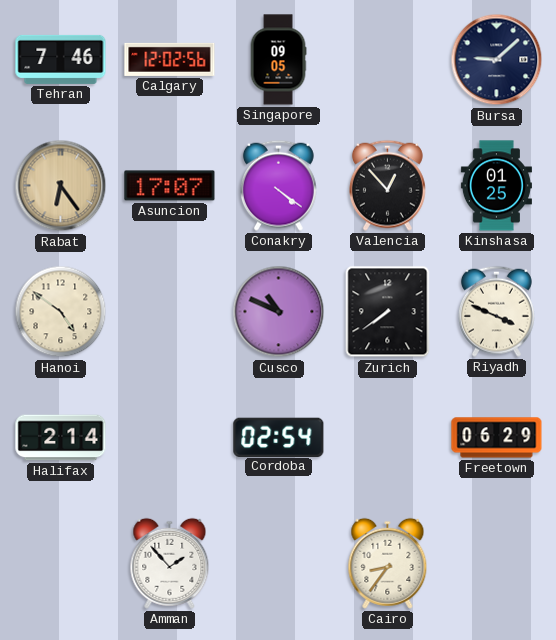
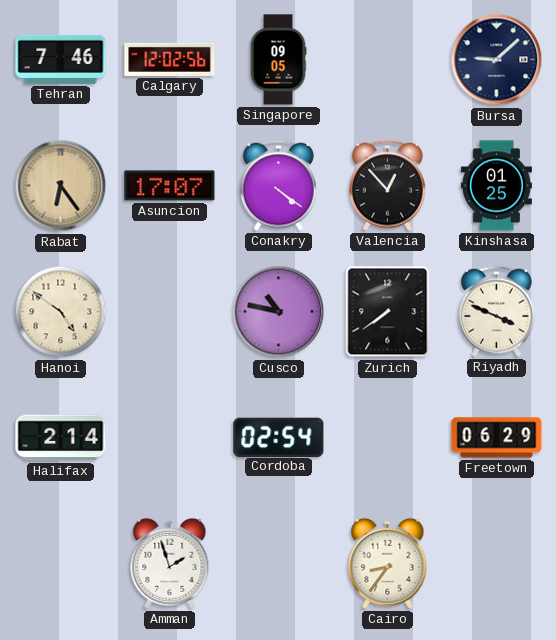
Cusco: 10:49 -> 10:47
Amman: 1:53 -> 1:57
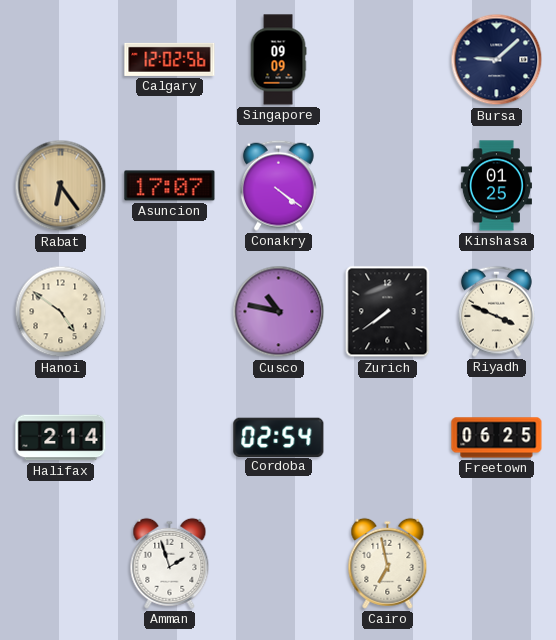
Tehran: 7:46 -> none
Singapore: 09:05 -> 09:09
Valencia: 12:53 -> none
Freetown: 06:29 -> 06:25
Cairo: 8:36 -> 6:58
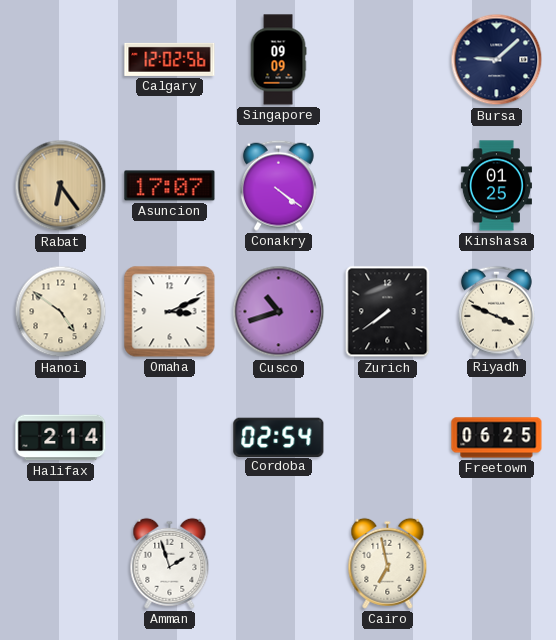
Omaha: none -> 3:11
Cusco: 10:47 -> 10:42
